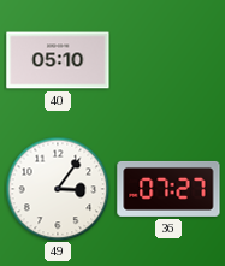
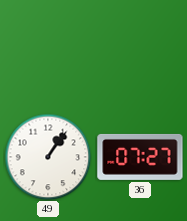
40: 05:10 -> none
49: 3:06 -> 1:06
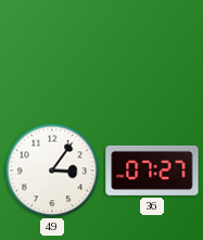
49: 1:06 -> 3:06
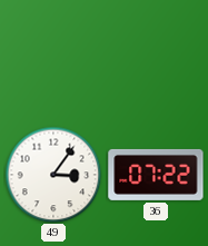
36: 07:27 -> 07:22
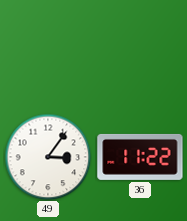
36: 07:22 -> 11:22
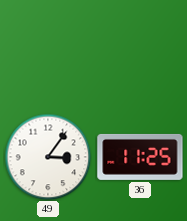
36: 11:22 -> 11:25
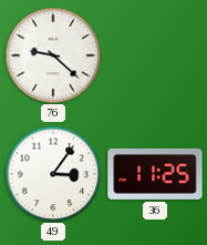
76: none -> 9:22
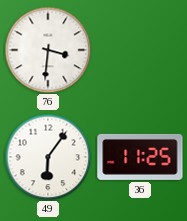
76: 9:22 -> 3:31
49: 3:06 -> 6:06
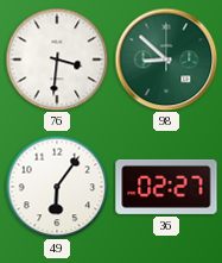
98: none -> 8:52
36: 11:25 -> 02:27
